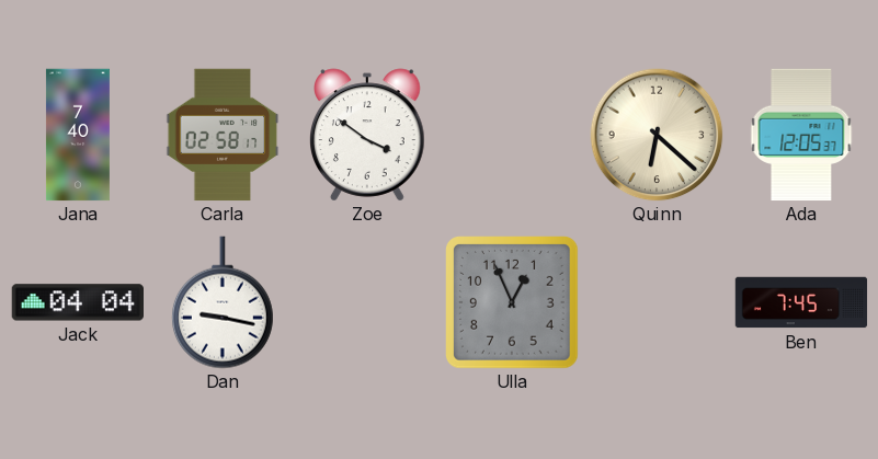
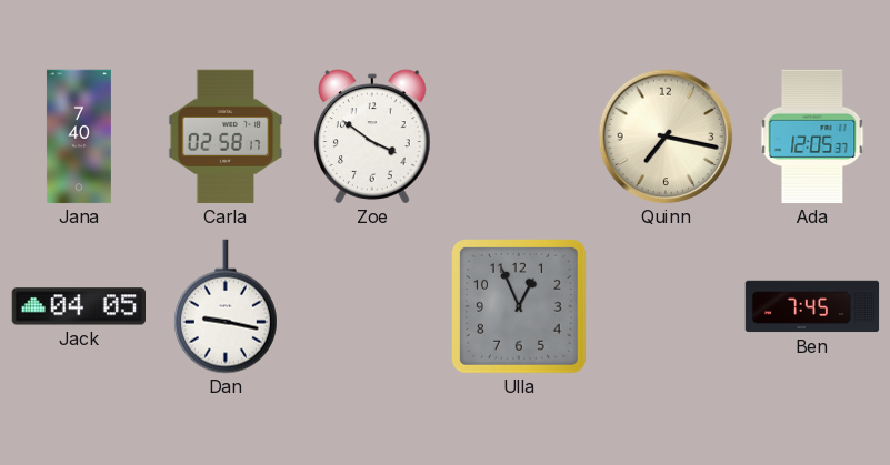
Quinn: 6:22 -> 7:17
Jack: 04:04 -> 04:05
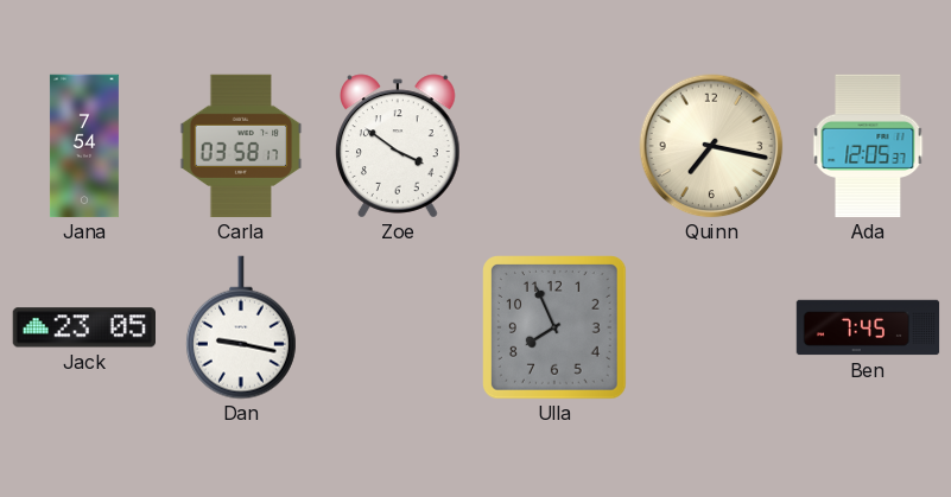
Jana: 7:40 -> 7:54
Carla: 02:58 -> 03:58
Jack: 04:05 -> 23:05
Ulla: 12:56 -> 7:56
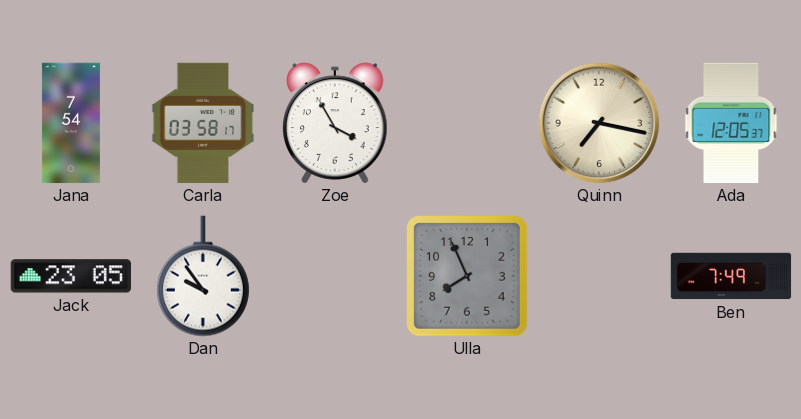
Zoe: 3:51 -> 3:55
Dan: 9:17 -> 9:54
Ben: 7:45 -> 7:49
